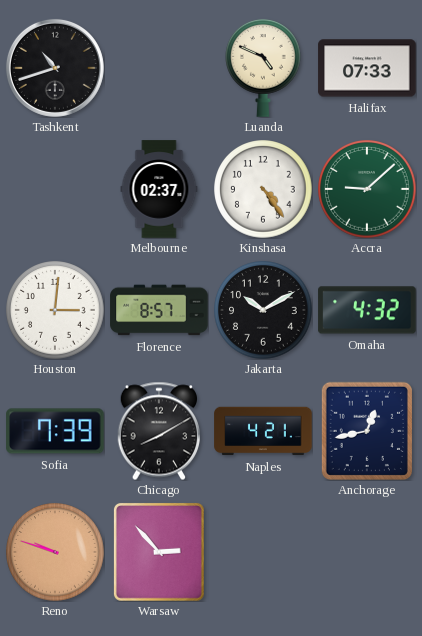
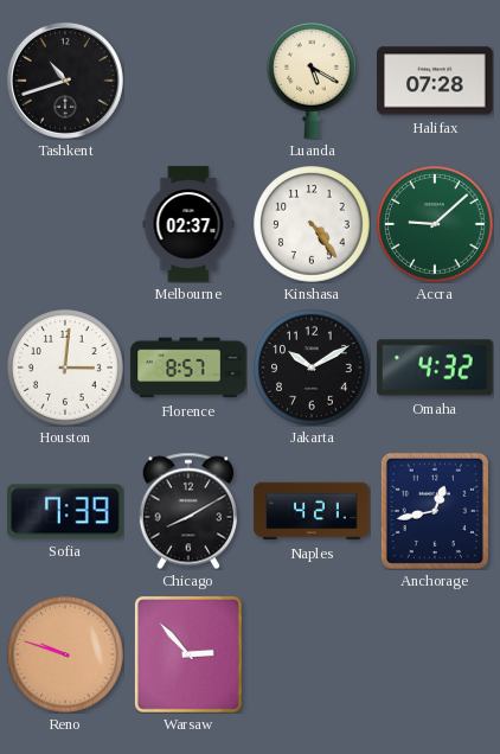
Luanda: 4:49 -> 5:20
Halifax: 07:33 -> 07:28
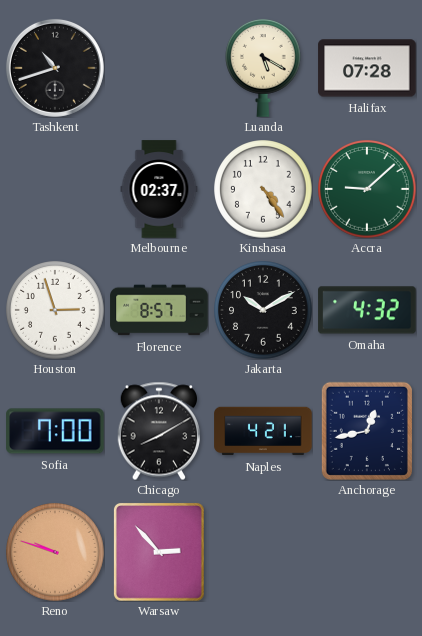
Houston: 3:01 -> 2:57
Sofia: 7:39 -> 7:00
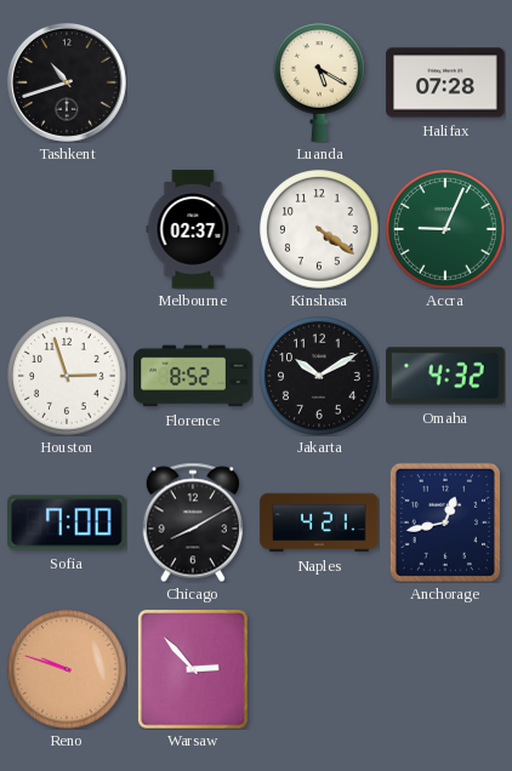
Kinshasa: 4:24 -> 4:21
Accra: 9:08 -> 9:04
Florence: 8:57 -> 8:52
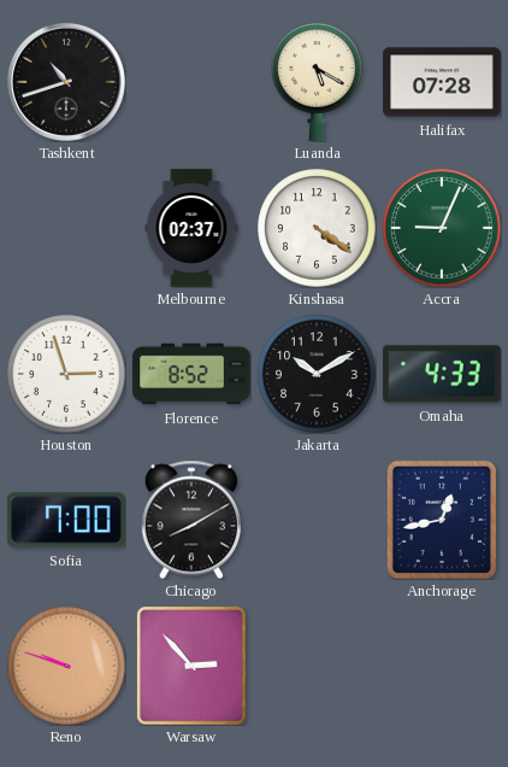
Omaha: 4:32 -> 4:33
Naples: 4:21 -> none
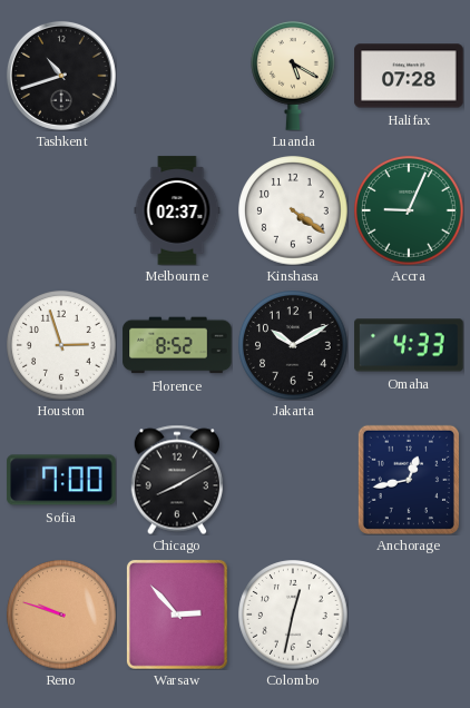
Colombo: none -> 12:32
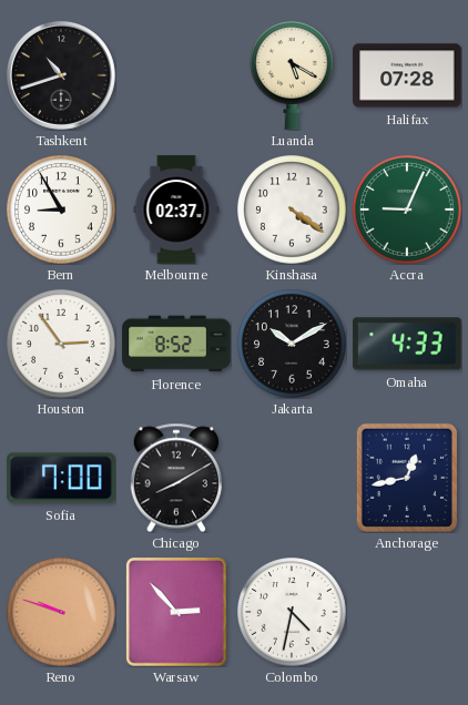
Bern: none -> 8:55
Houston: 2:57 -> 2:54
Colombo: 12:32 -> 4:32
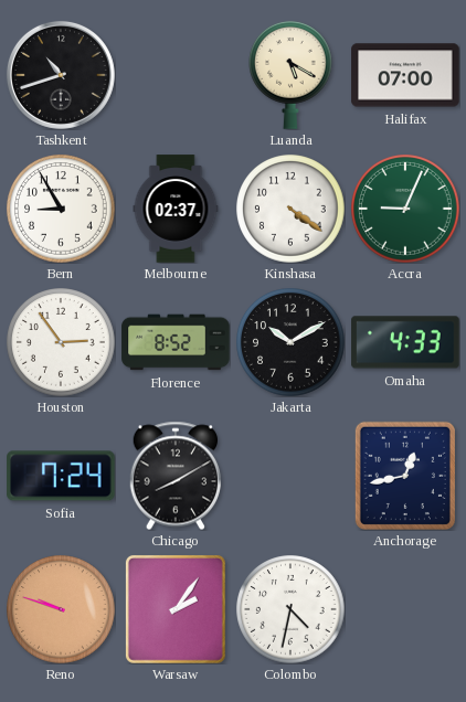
Halifax: 07:28 -> 07:00
Sofia: 7:00 -> 7:24
Warsaw: 2:53 -> 2:06
